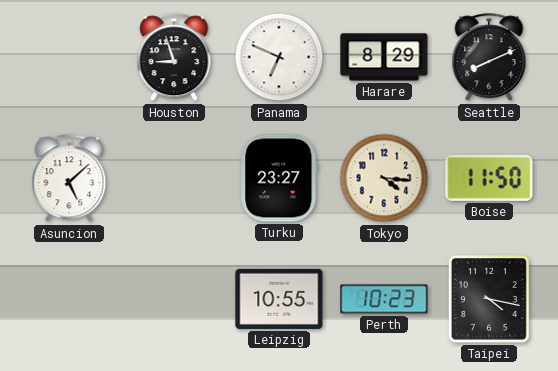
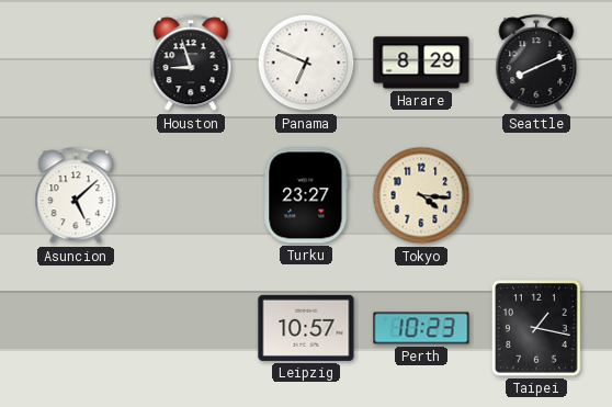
Boise: 11:50 -> none
Leipzig: 10:55 -> 10:57
Taipei: 4:17 -> 1:17
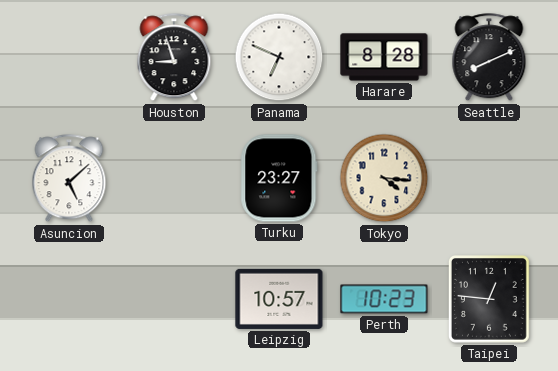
Harare: 8:29 -> 8:28
Taipei: 1:17 -> 12:46
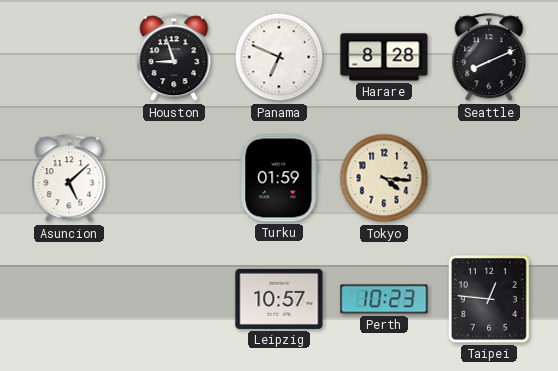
Turku: 23:27 -> 01:59
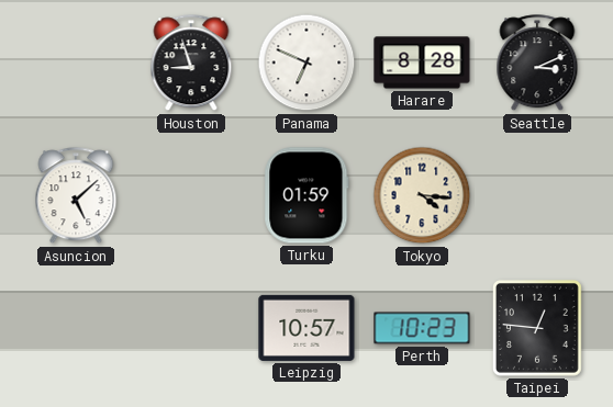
Seattle: 8:11 -> 3:11
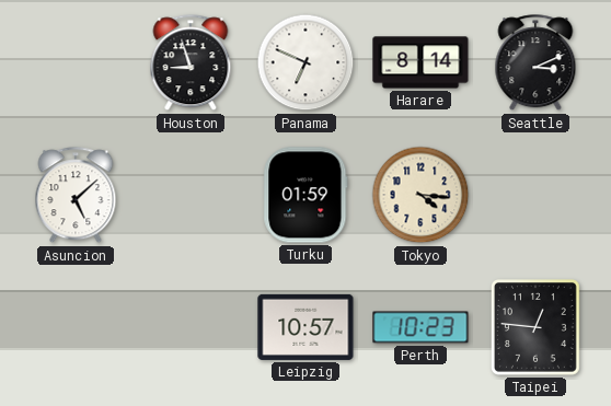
Harare: 8:28 -> 8:14
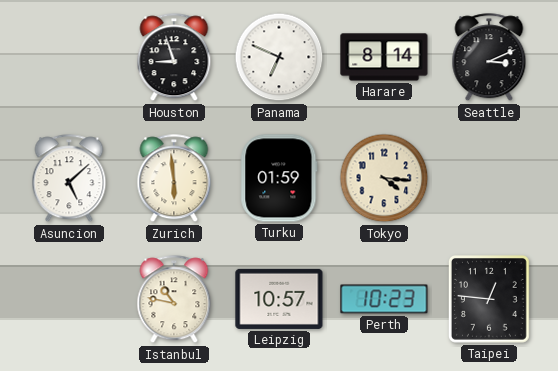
Zurich: none -> 5:59
Istanbul: none -> 10:47
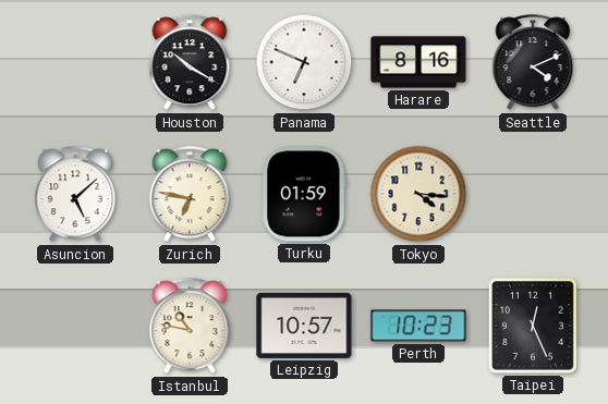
Houston: 8:57 -> 10:20
Harare: 8:14 -> 8:16
Seattle: 3:11 -> 4:11
Zurich: 5:59 -> 6:47
Taipei: 12:46 -> 12:26
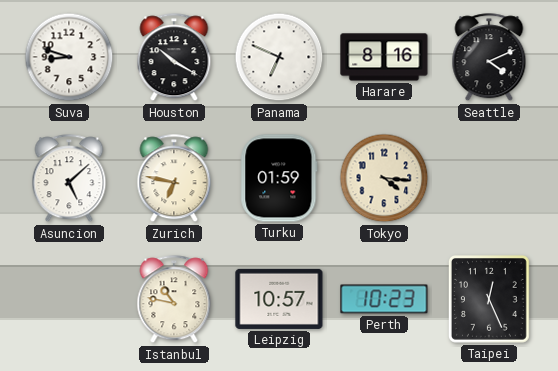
Suva: none -> 8:48
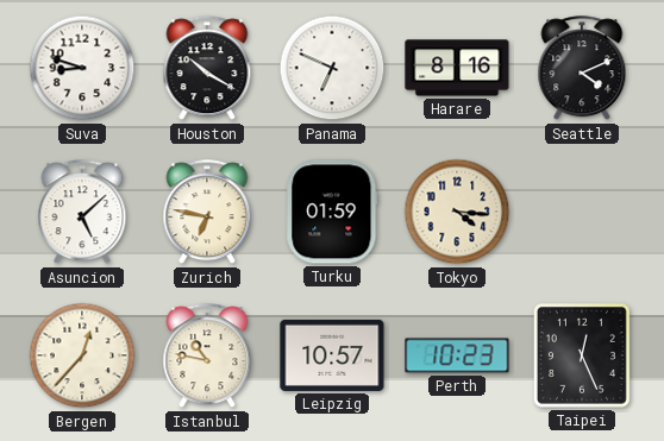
Bergen: none -> 12:37
